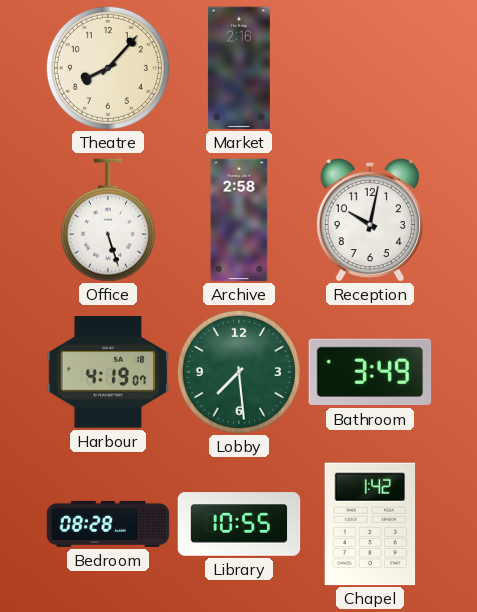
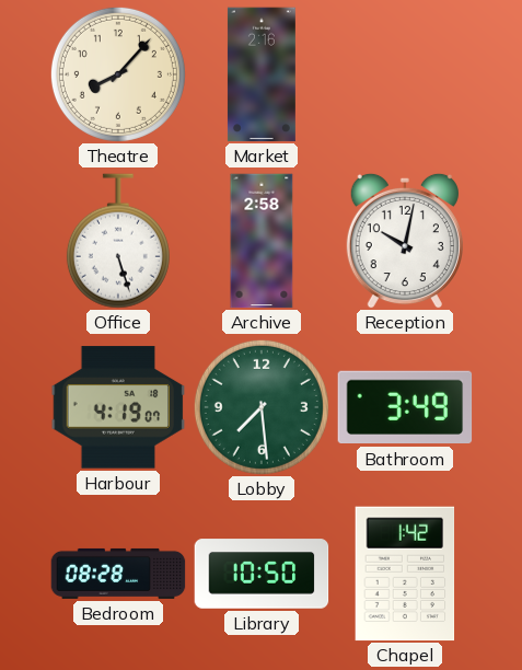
Library: 10:55 -> 10:50
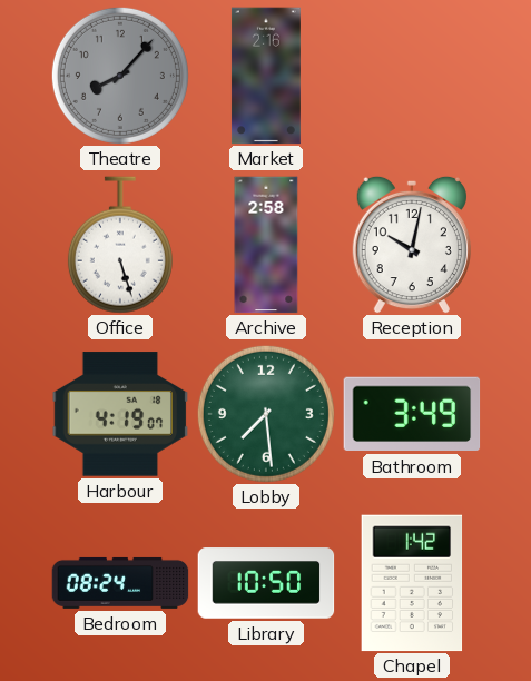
Theatre dial: cream -> grey
Bedroom: 08:28 -> 08:24
